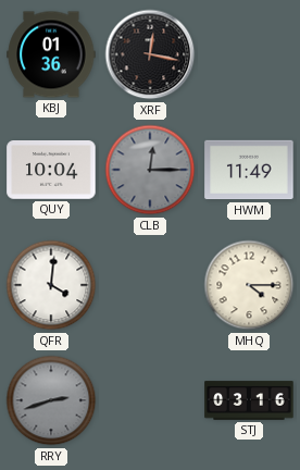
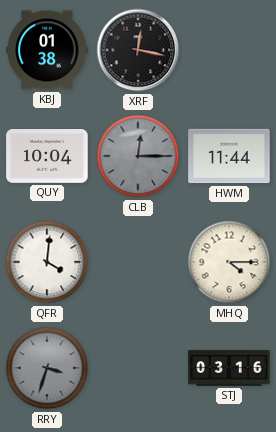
KBJ: 01:36 -> 01:38
HWM: 11:49 -> 11:44
RRY: 2:42 -> 3:33
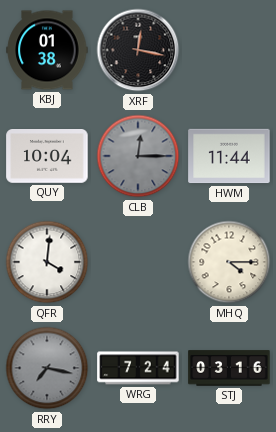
RRY: 3:33 -> 7:17
WRG: none -> 7:24
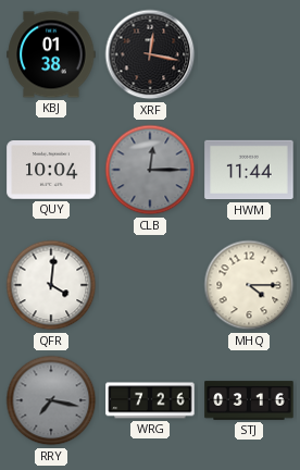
WRG: 7:24 -> 7:26
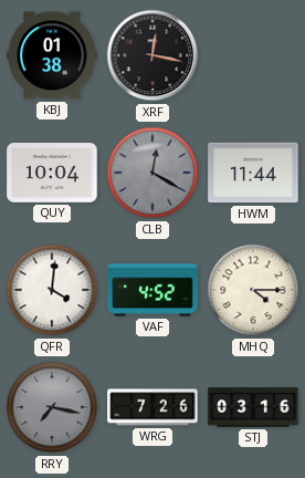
CLB: 12:15 -> 12:20
VAF: none -> 4:52
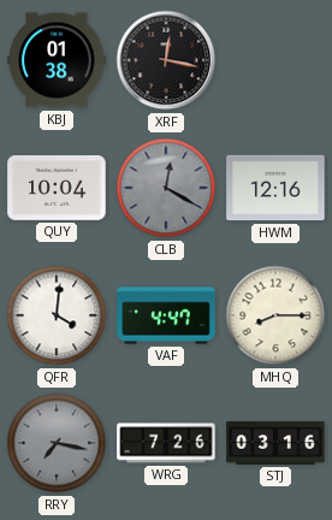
HWM: 11:44 -> 12:16
VAF: 4:52 -> 4:47
MHQ: 4:15 -> 8:15
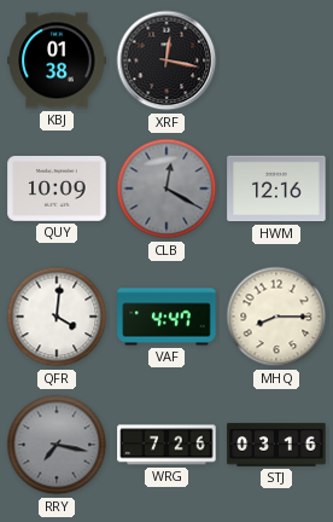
QUY: 10:04 -> 10:09
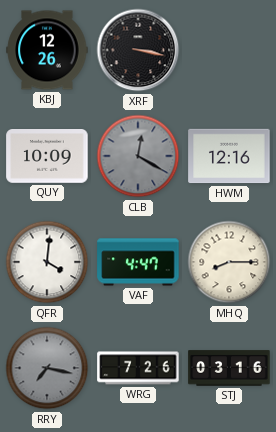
KBJ: 01:38 -> 12:26
XRF: 12:17 -> 3:17
